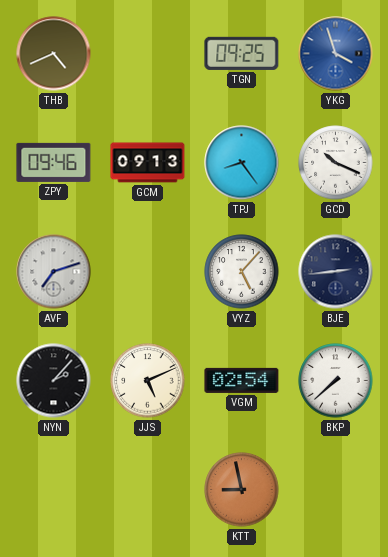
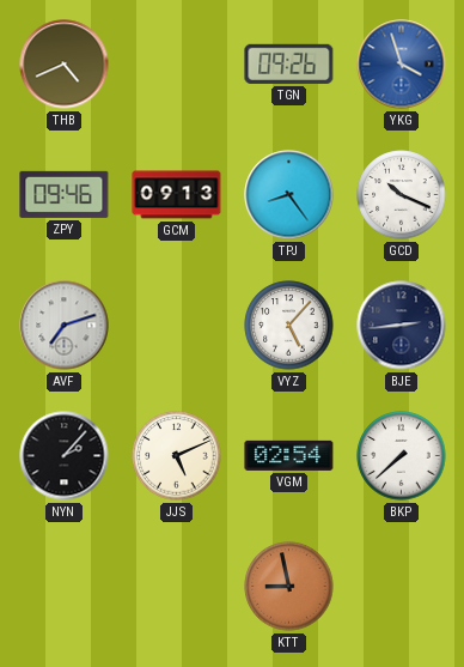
TGN: 09:25 -> 09:26
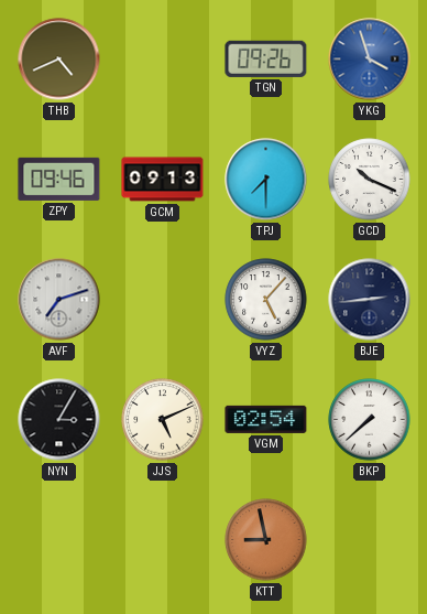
TPJ: 8:24 -> 7:30
NYN: 2:07 -> 3:05
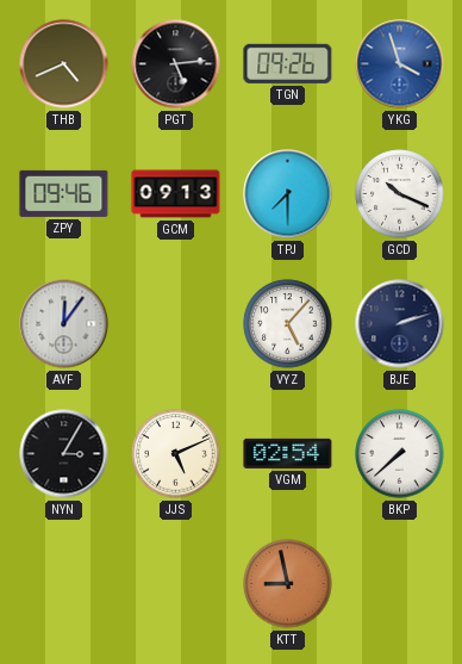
PGT: none -> 5:14
AVF: 7:12 -> 12:06
BJE: 2:44 -> 2:12
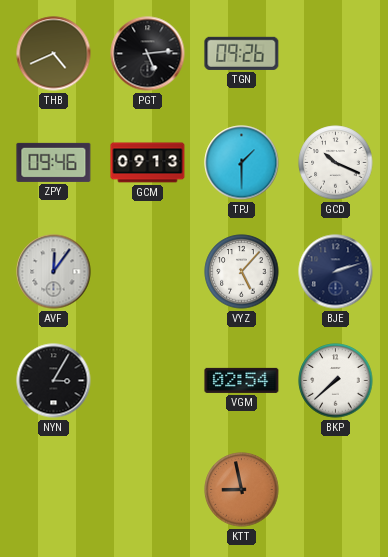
YKG: 3:57 -> none
TPJ: 7:30 -> 1:30
JJS: 5:11 -> none
